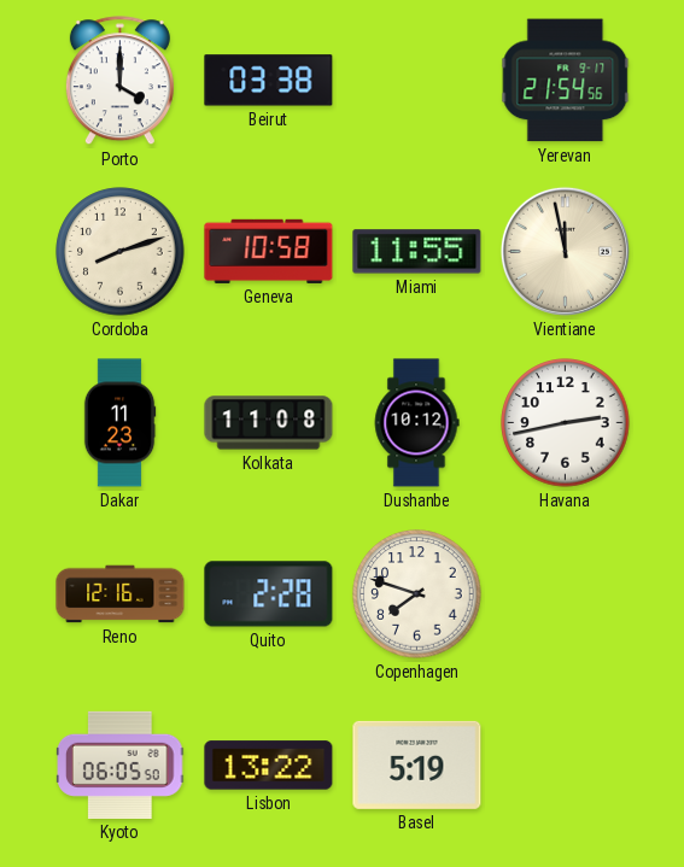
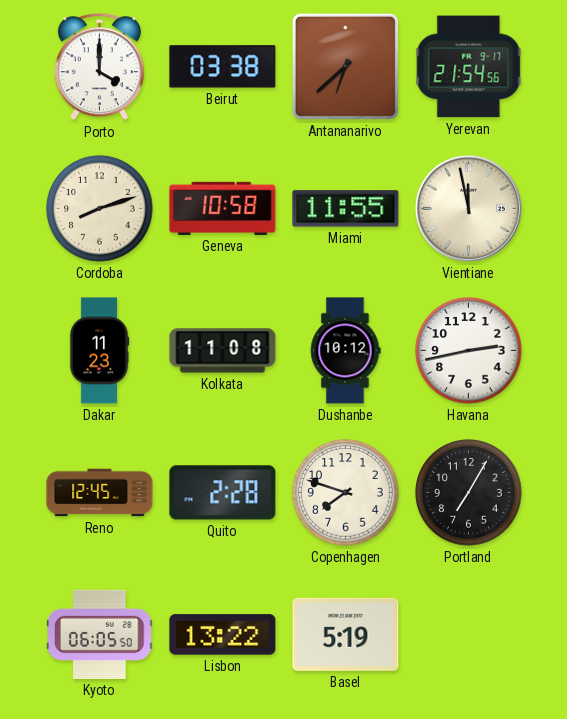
Antananarivo: none -> 6:38
Reno: 12:16 -> 12:45
Portland: none -> 7:05
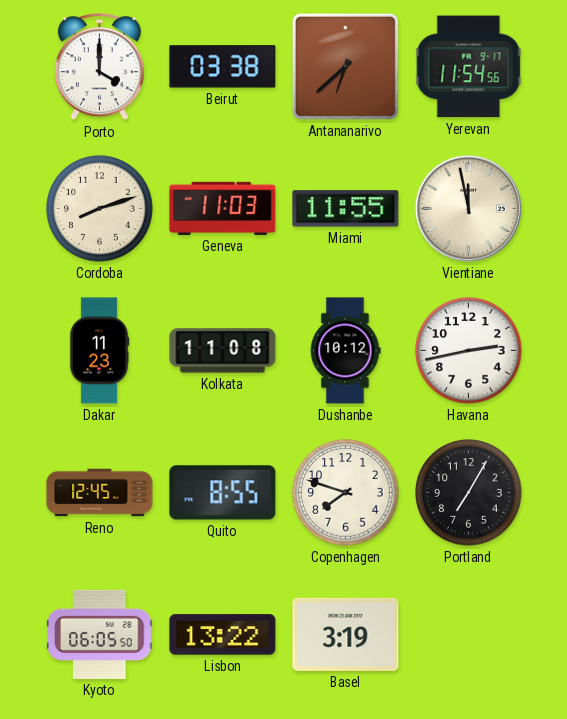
Yerevan: 21:54 -> 11:54
Geneva: 10:58 -> 11:03
Quito: 2:28 -> 8:55
Basel: 5:19 -> 3:19
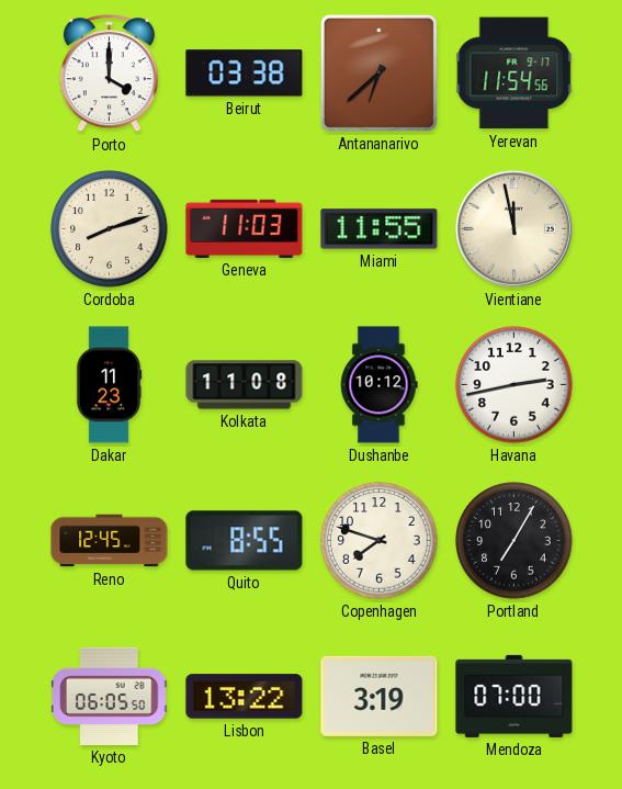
Mendoza: none -> 07:00
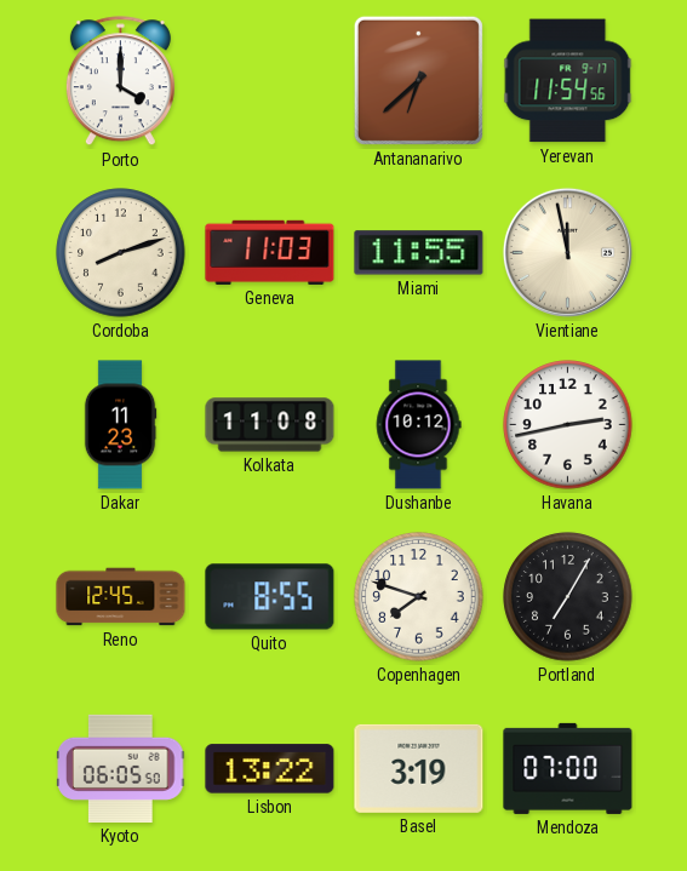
Beirut: 03:38 -> none
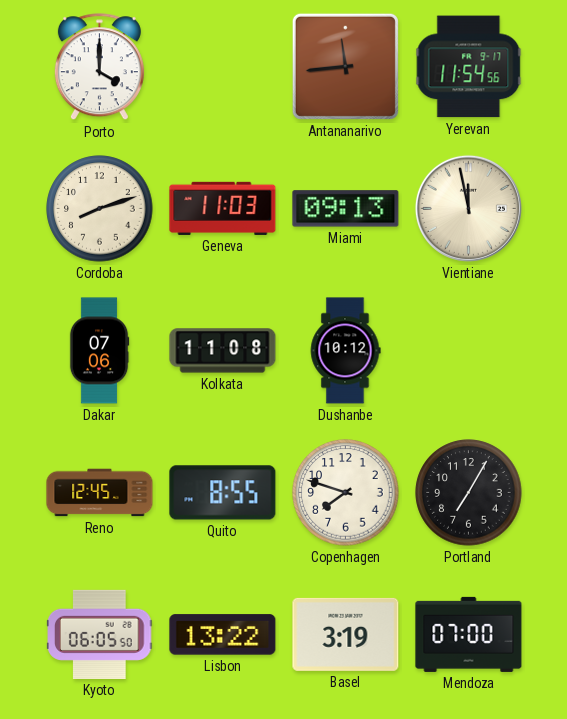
Antananarivo: 6:38 -> 11:44
Miami: 11:55 -> 09:13
Dakar: 11:23 -> 07:06
Havana: 2:43 -> none
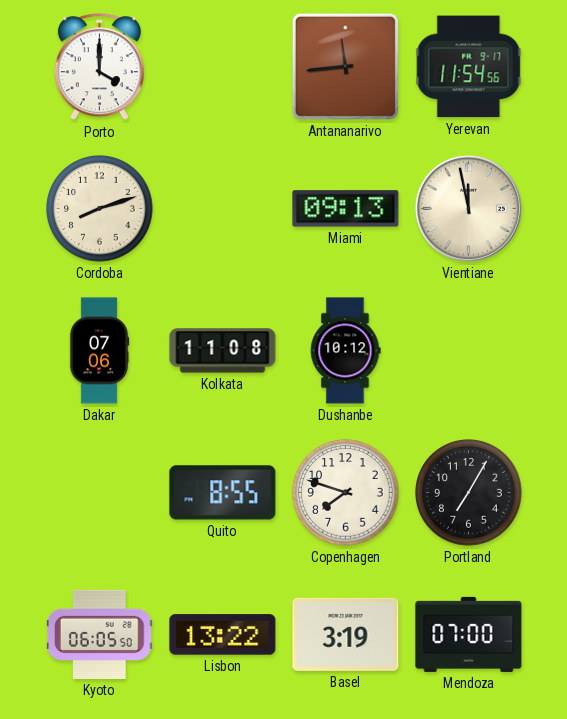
Geneva: 11:03 -> none
Reno: 12:45 -> none
